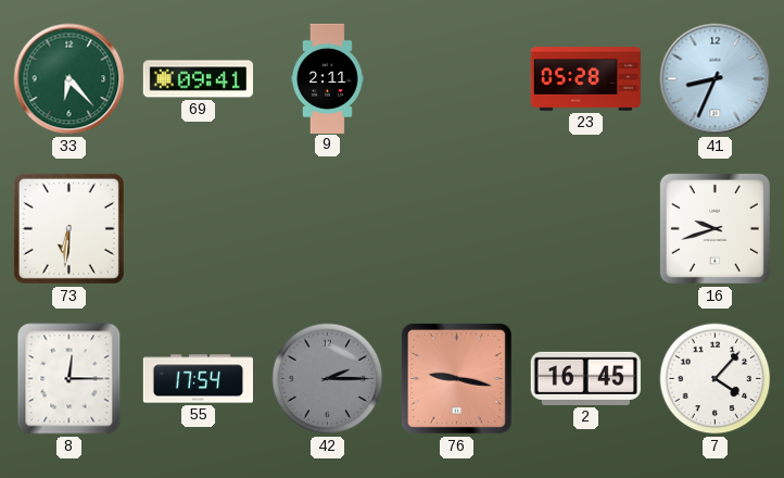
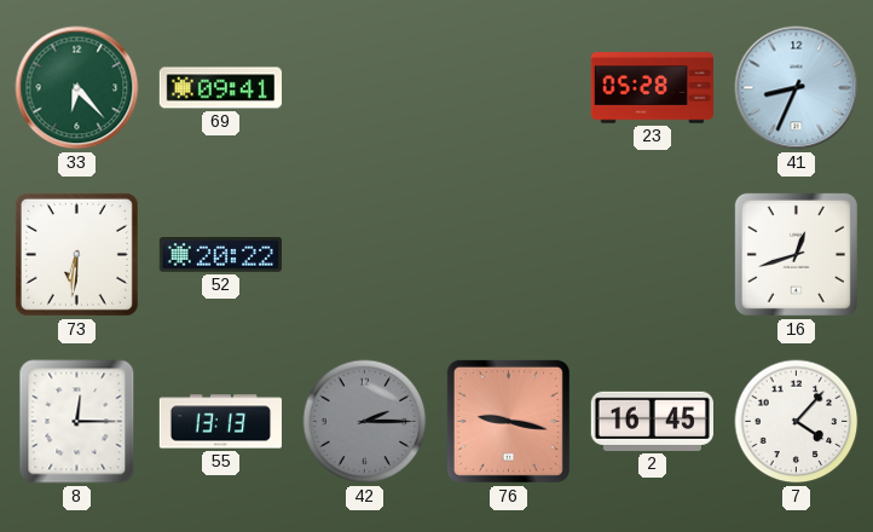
9: 2:11 -> none
52: none -> 20:22
16: 9:42 -> 12:42
55: 17:54 -> 13:13
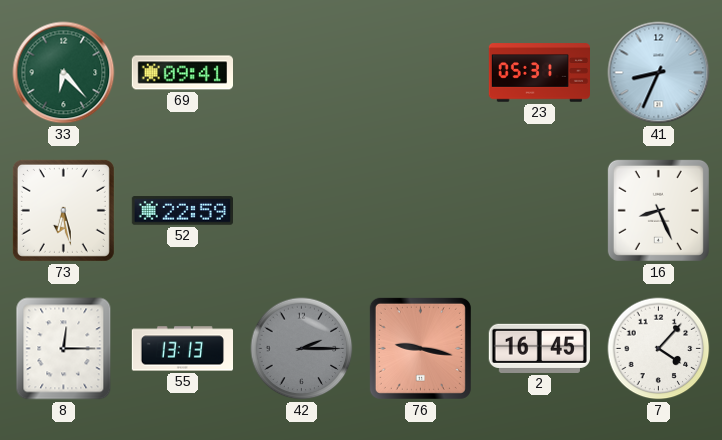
23: 05:28 -> 05:31
73: 6:31 -> 6:28
52: 20:22 -> 22:59
16: 12:42 -> 8:26
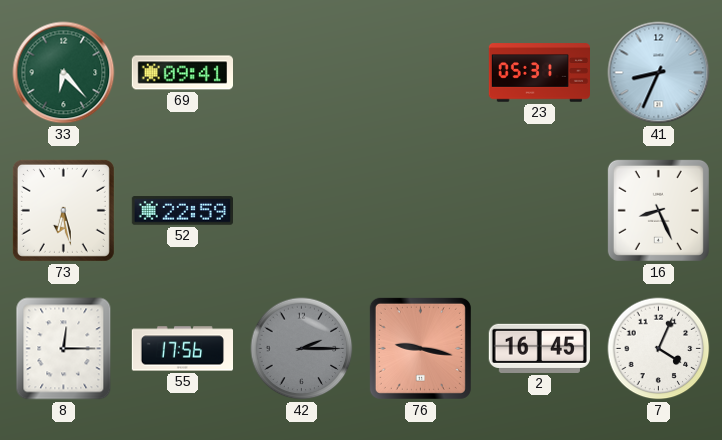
55: 13:13 -> 17:56
7: 4:07 -> 4:04
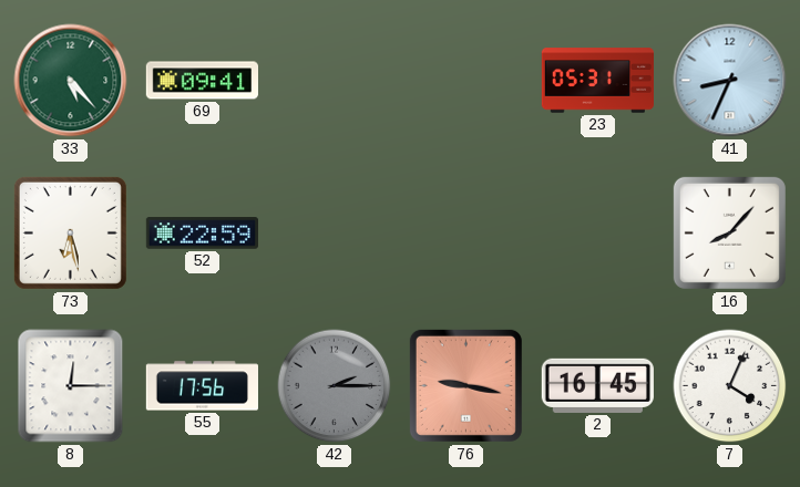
33: 6:23 -> 5:23
16: 8:26 -> 8:07
